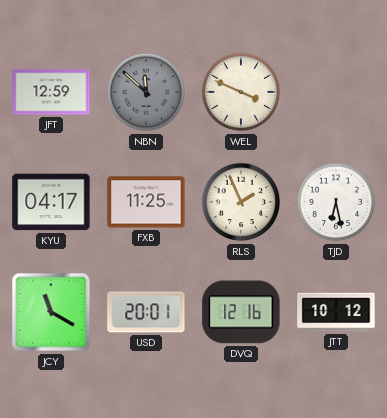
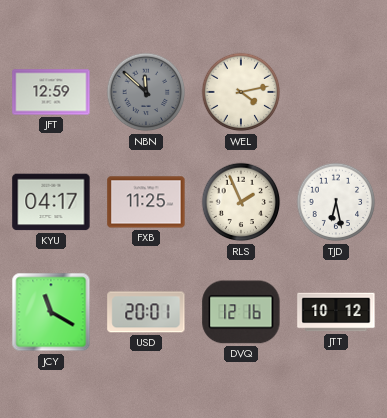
WEL: 3:49 -> 4:13
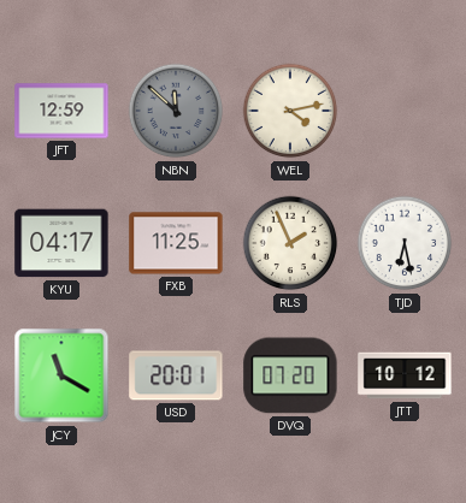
DVQ: 12:16 -> 07:20
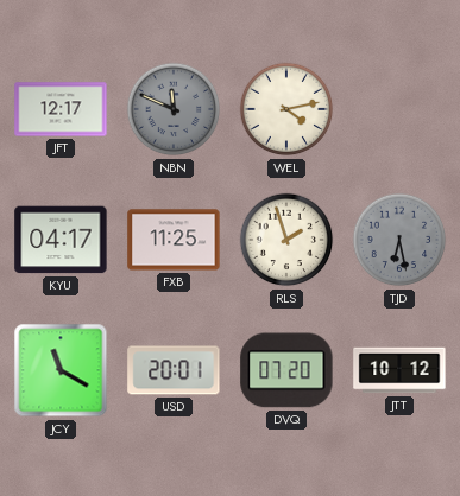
JFT: 12:59 -> 12:17
NBN: 11:52 -> 11:49
RLS: 1:56 -> 1:57
TJD dial: white -> grey
